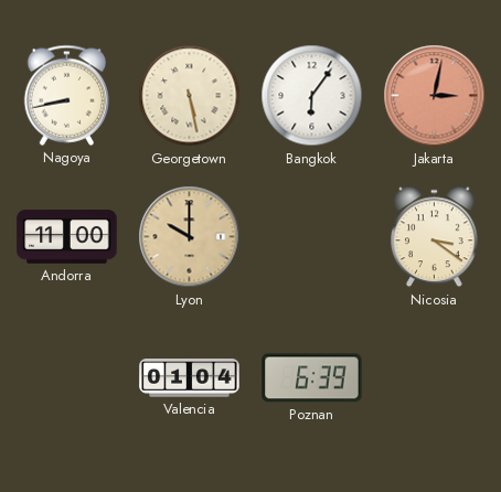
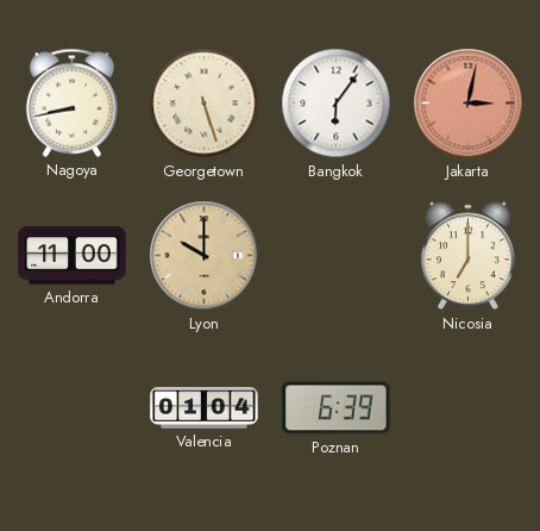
Georgetown: 5:28 -> 5:27
Nicosia: 3:21 -> 7:00
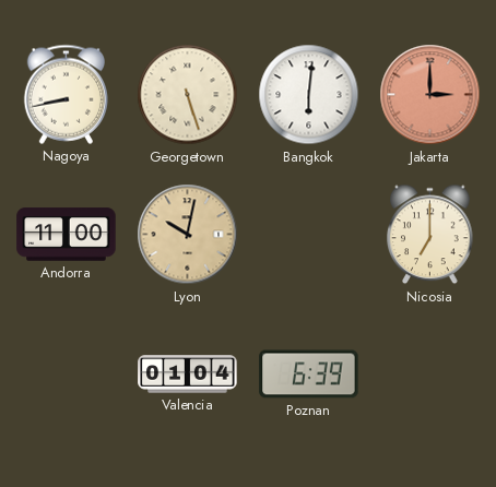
Bangkok: 6:06 -> 6:01
Jakarta: 3:02 -> 3:00
Lyon: 10:00 -> 10:02
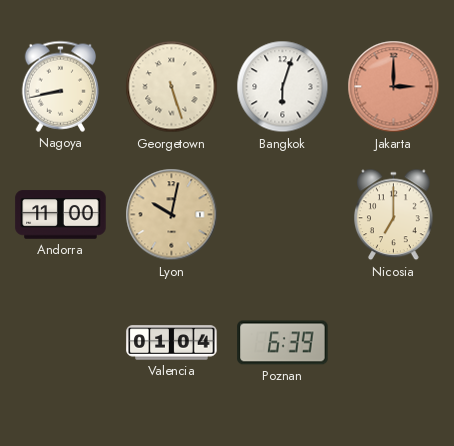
Bangkok: 6:01 -> 6:03
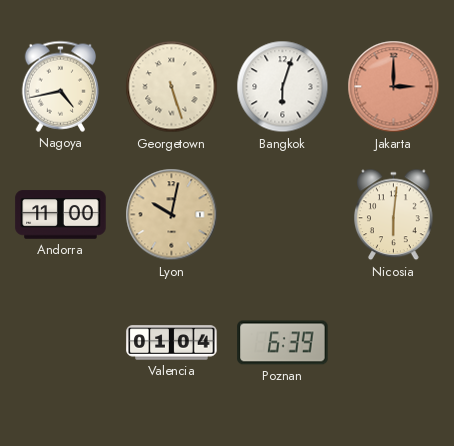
Nagoya: 8:43 -> 4:43
Nicosia: 7:00 -> 6:01
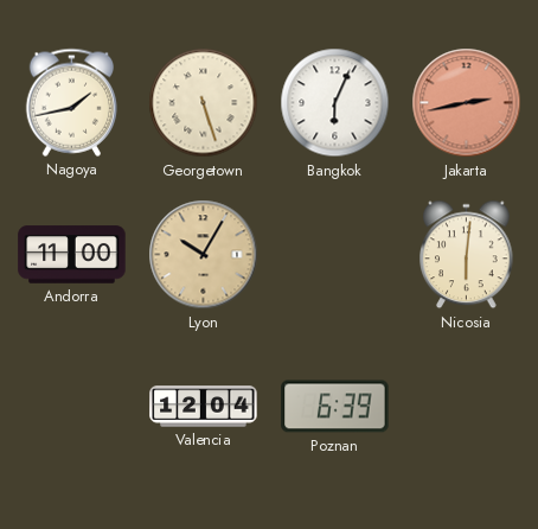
Nagoya: 4:43 -> 1:43
Bangkok: 6:03 -> 6:04
Jakarta: 3:00 -> 2:43
Lyon: 10:02 -> 10:05
Valencia: 01:04 -> 12:04
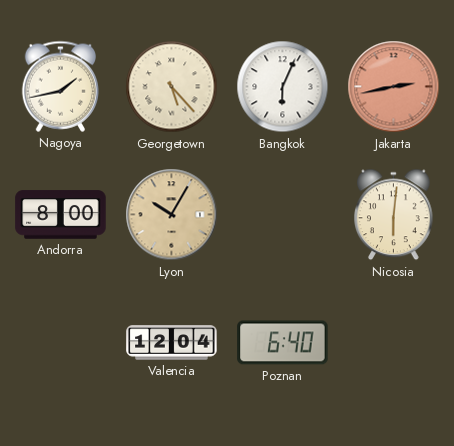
Georgetown: 5:27 -> 5:23
Andorra: 11:00 -> 8:00
Poznan: 6:39 -> 6:40
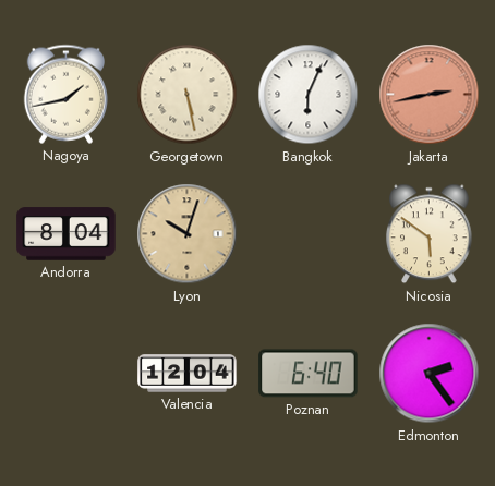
Georgetown: 5:23 -> 5:28
Andorra: 8:00 -> 8:04
Lyon: 10:05 -> 10:03
Nicosia: 6:01 -> 5:51
Edmonton: none -> 2:24
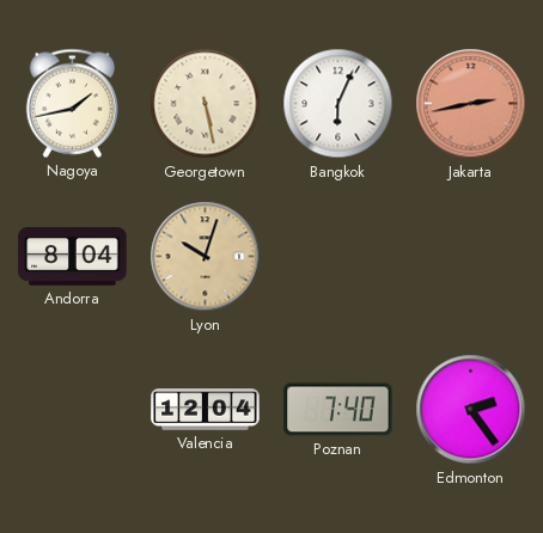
Nicosia: 5:51 -> none
Poznan: 6:40 -> 7:40
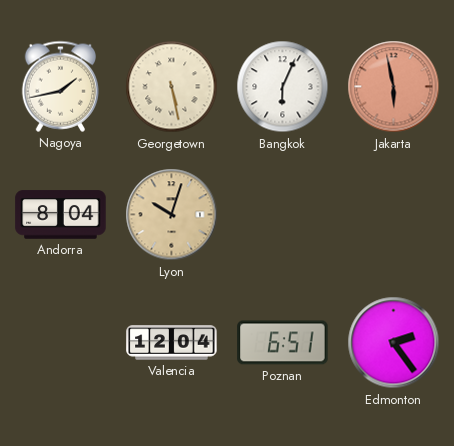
Jakarta: 2:43 -> 5:58
Poznan: 7:40 -> 6:51
